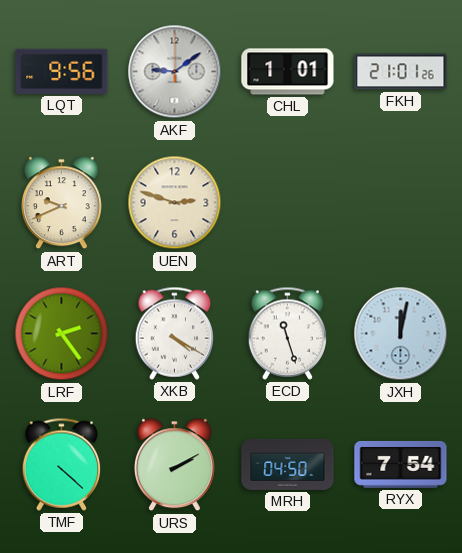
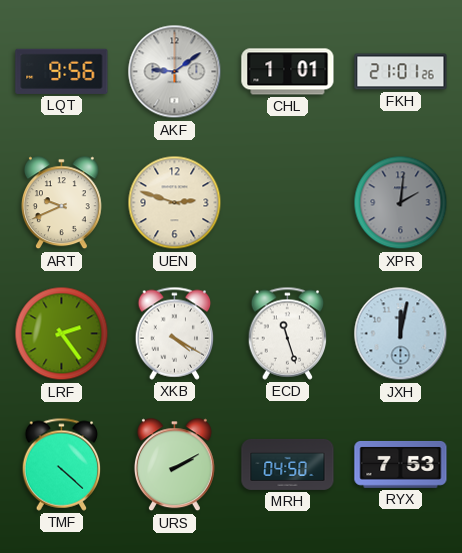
XPR: none -> 2:01
RYX: 7:54 -> 7:53
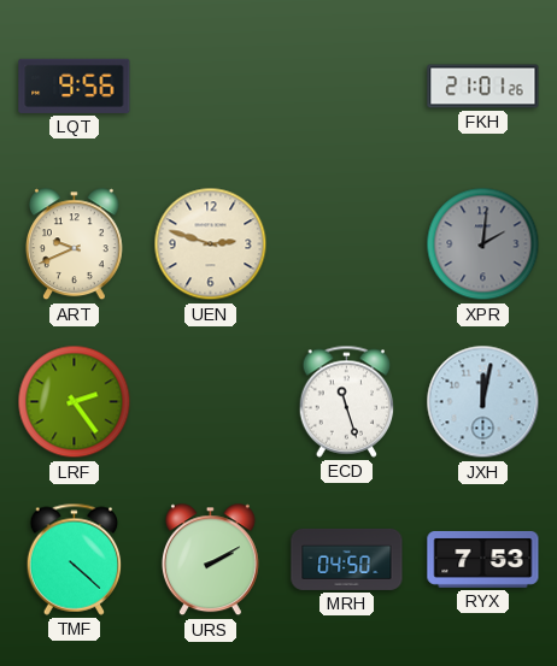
AKF: 9:09 -> none
CHL: 1:01 -> none
XKB: 4:20 -> none
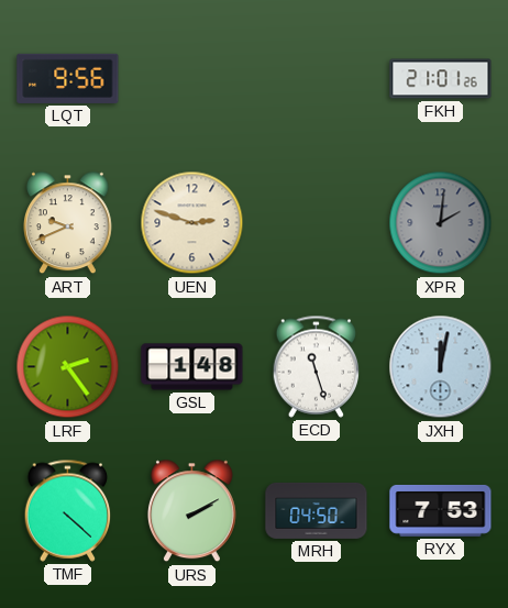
GSL: none -> 1:48
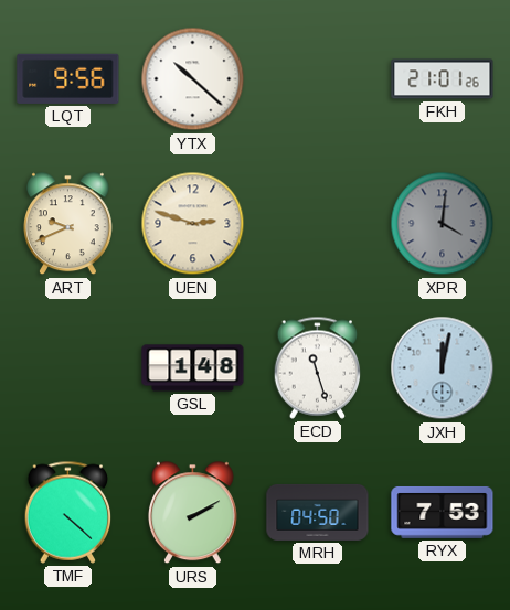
YTX: none -> 10:22
XPR: 2:01 -> 4:01
LRF: 2:24 -> none
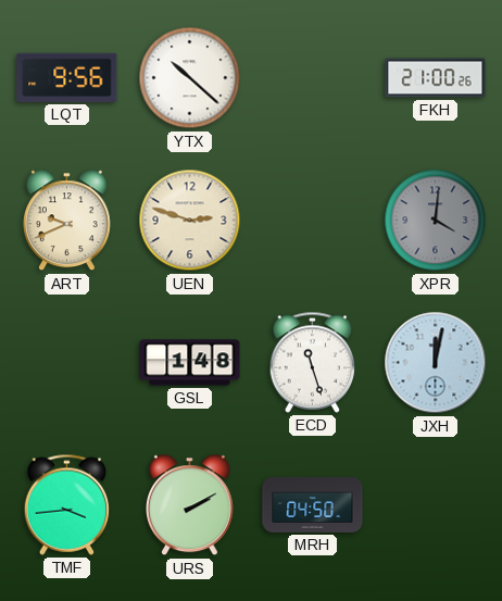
FKH: 21:01 -> 21:00
TMF: 4:22 -> 3:44
RYX: 7:53 -> none
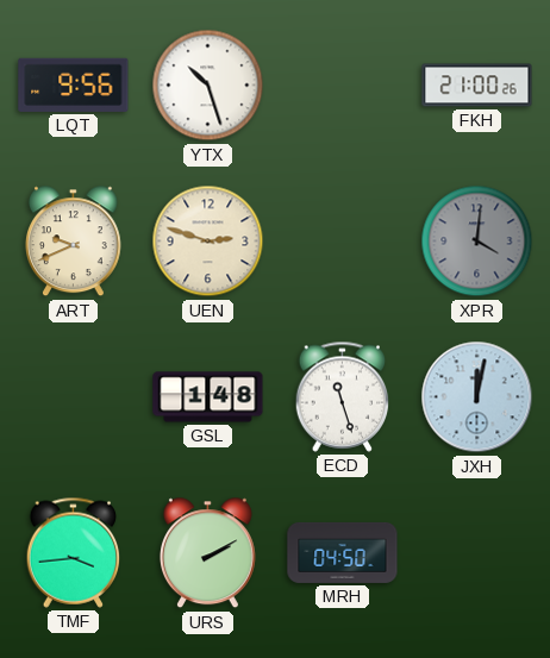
YTX: 10:22 -> 10:27
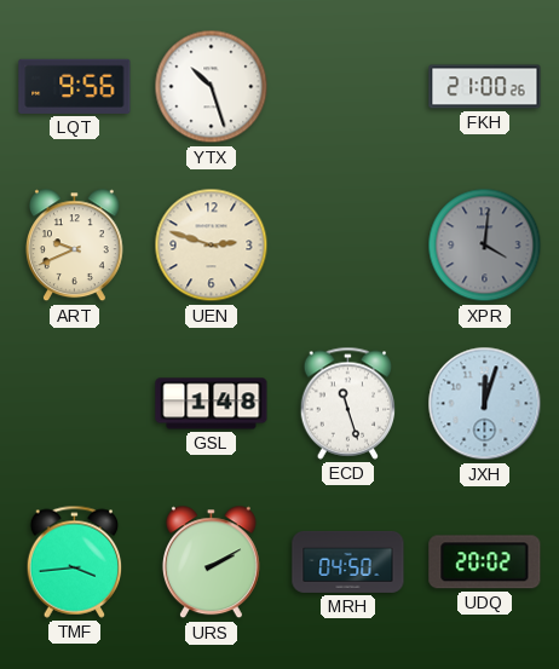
JXH: 12:02 -> 12:03
UDQ: none -> 20:02
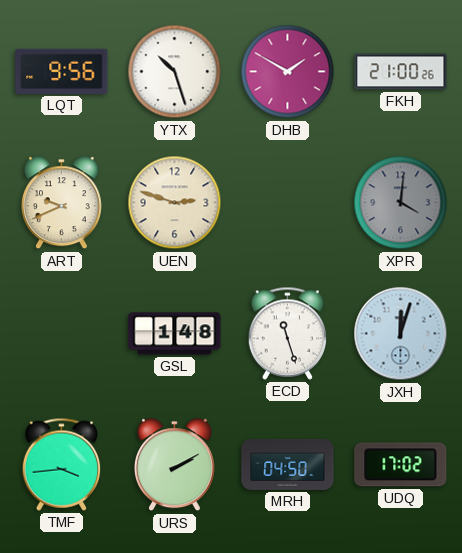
DHB: none -> 1:50
UDQ: 20:02 -> 17:02
